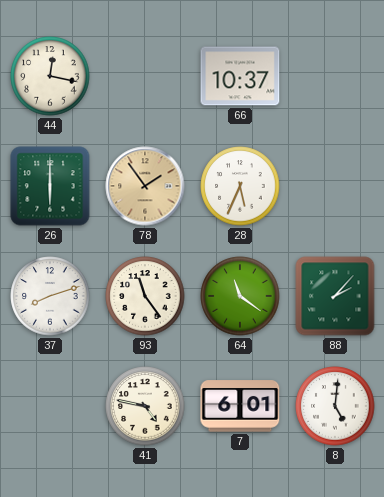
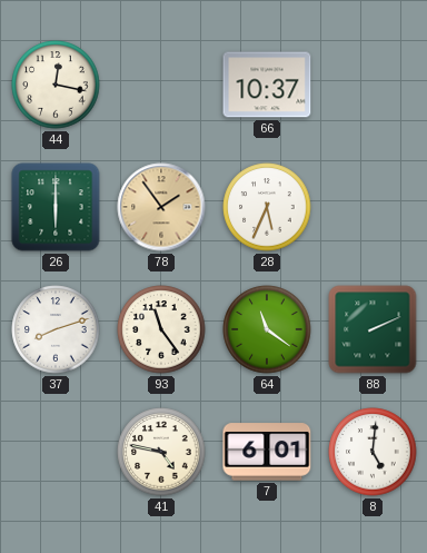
88: 2:07 -> 2:11
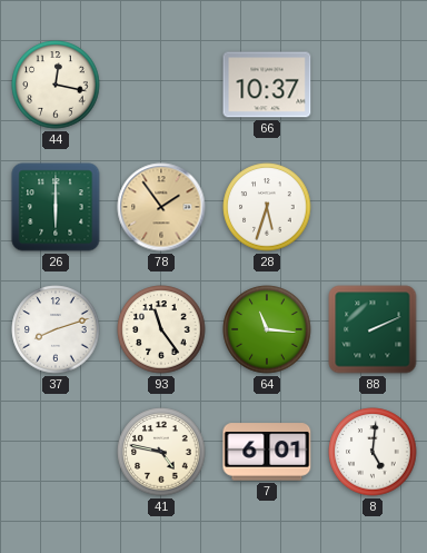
28: 5:34 -> 5:33
64: 11:21 -> 11:16
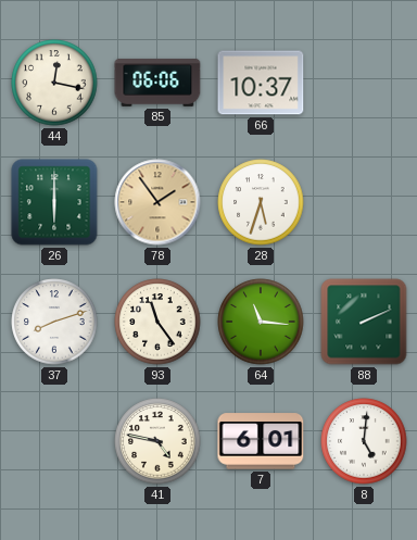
85: none -> 06:06
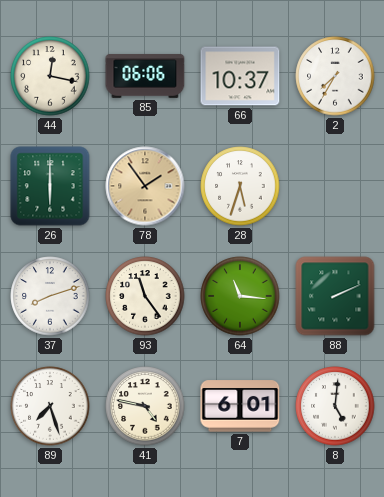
2: none -> 7:35
89: none -> 7:27
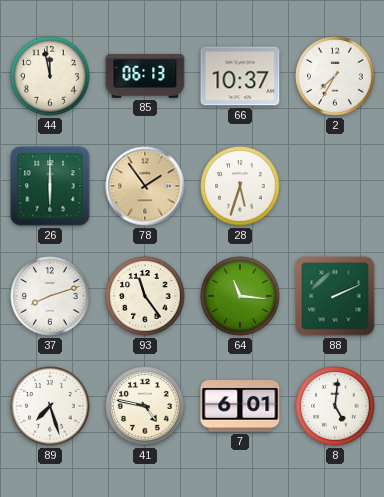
44: 12:17 -> 11:58
85: 06:06 -> 06:13
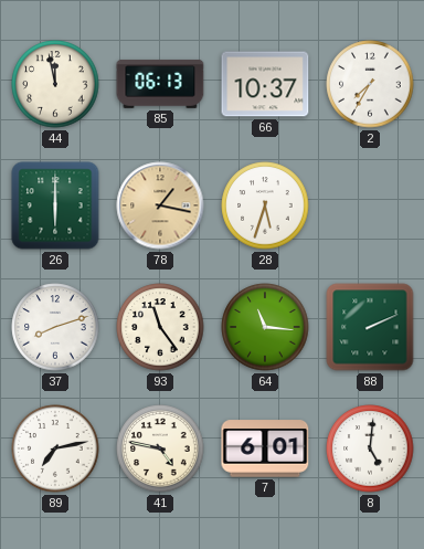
78: 1:54 -> 1:17
89: 7:27 -> 7:13
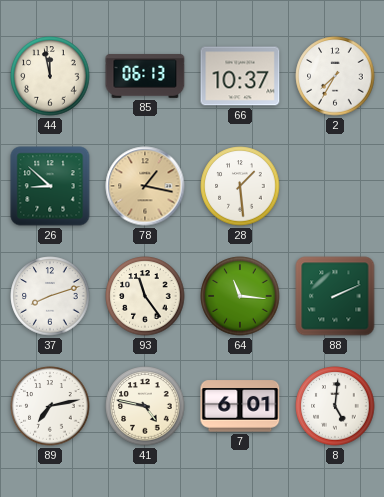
26: 6:00 -> 8:52
28: 5:33 -> 1:29
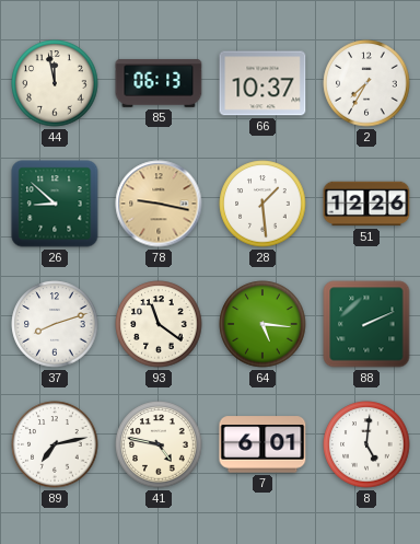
78: 1:17 -> 9:17
51: none -> 12:26
93: 11:24 -> 11:21
64: 11:16 -> 5:16
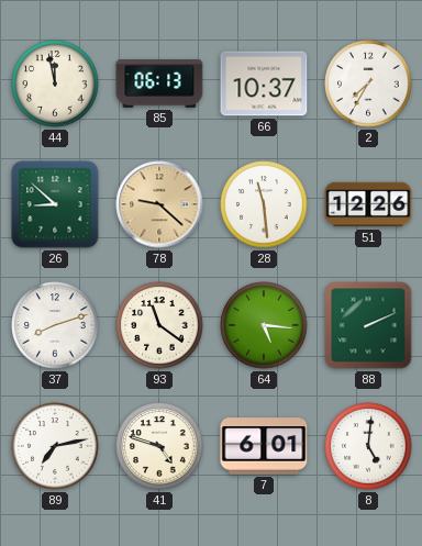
78: 9:17 -> 9:22
28: 1:29 -> 11:29
41: 4:47 -> 4:48
